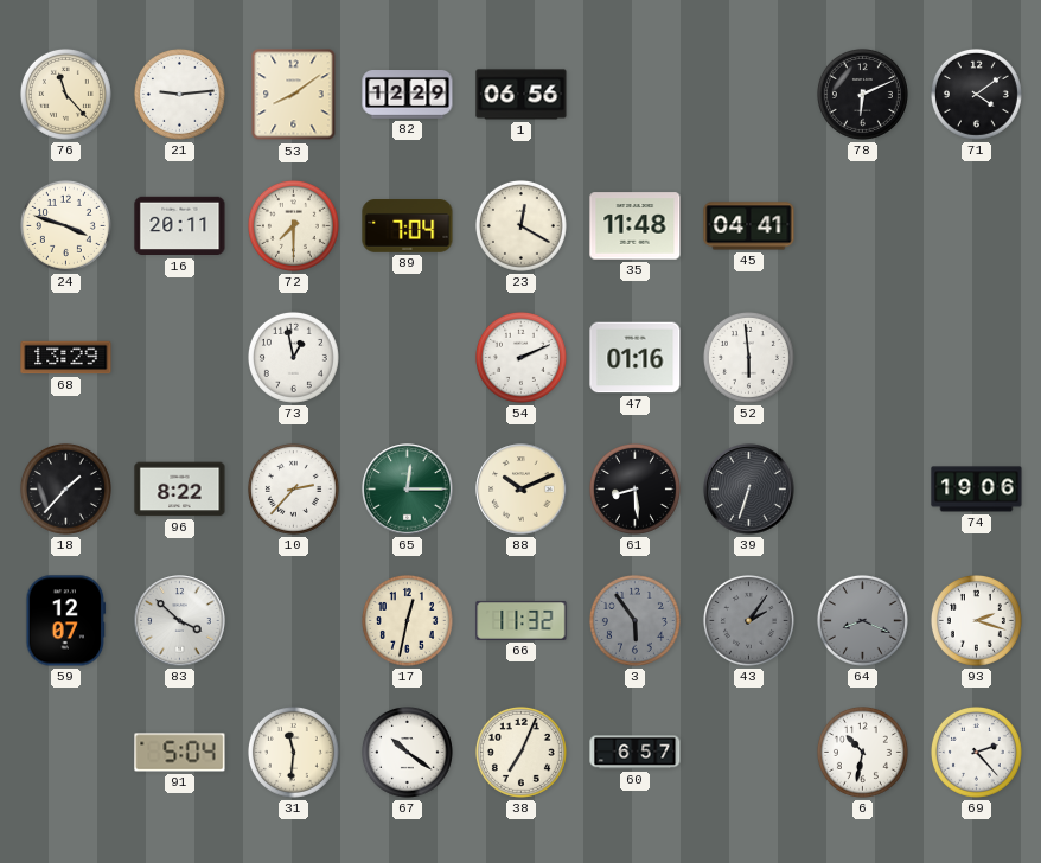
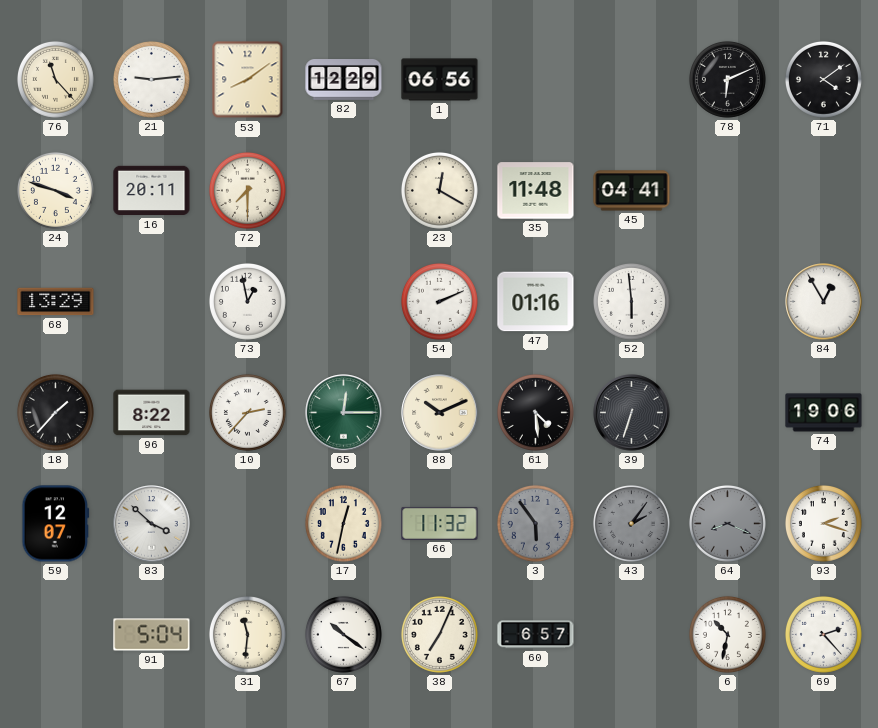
89: 7:04 -> none
84: none -> 12:55
61: 8:29 -> 4:29
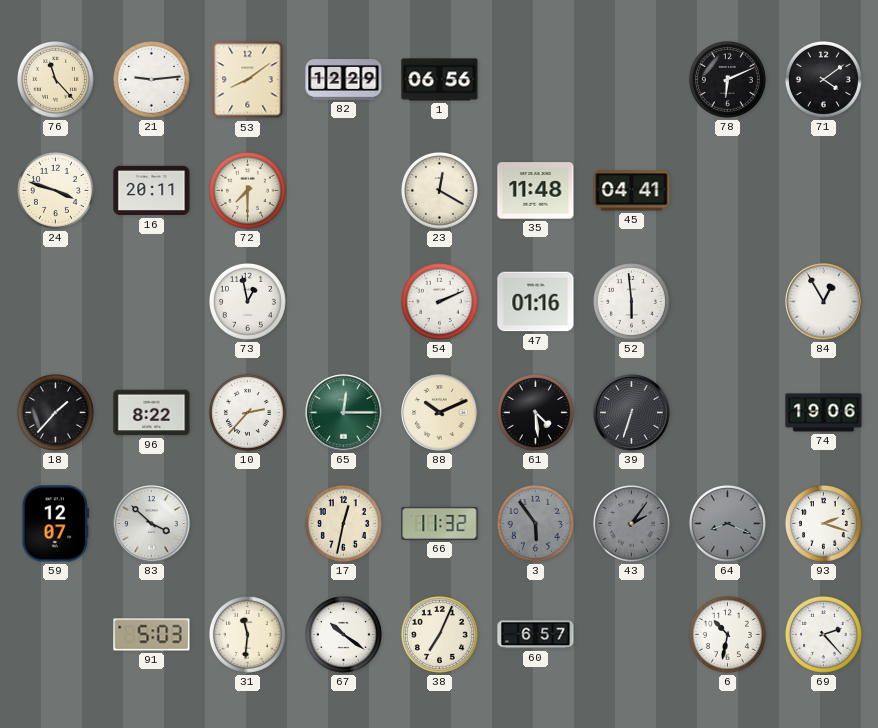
68: 13:29 -> none
91: 5:04 -> 5:03
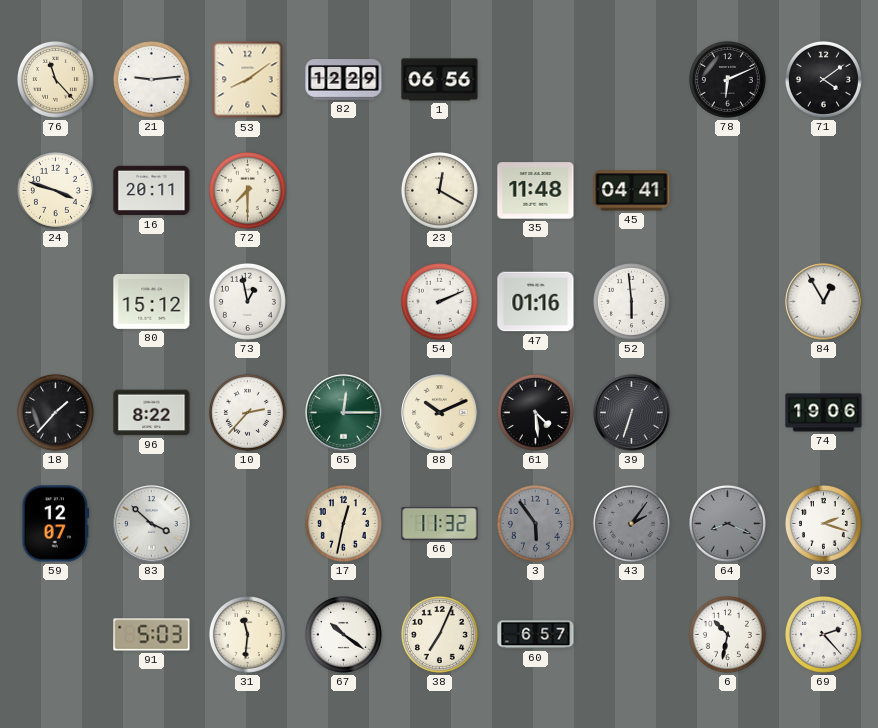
80: none -> 15:12
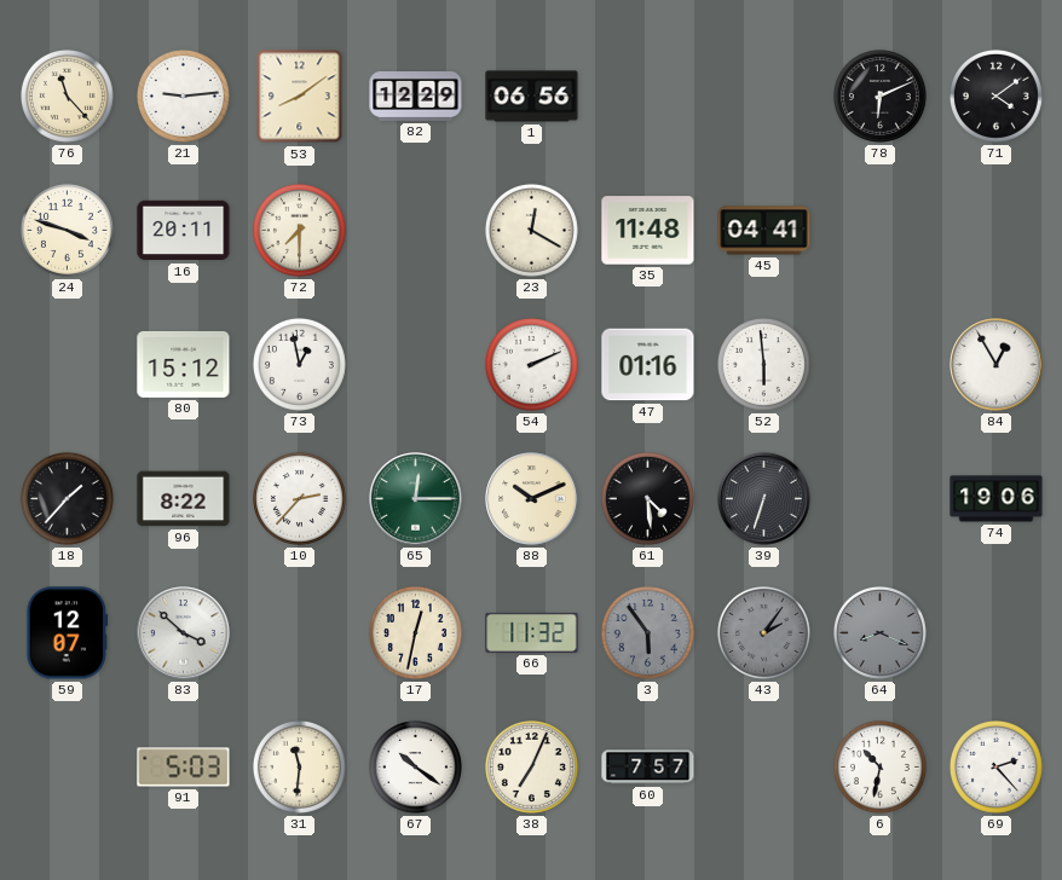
93: 2:18 -> none
60: 6:57 -> 7:57
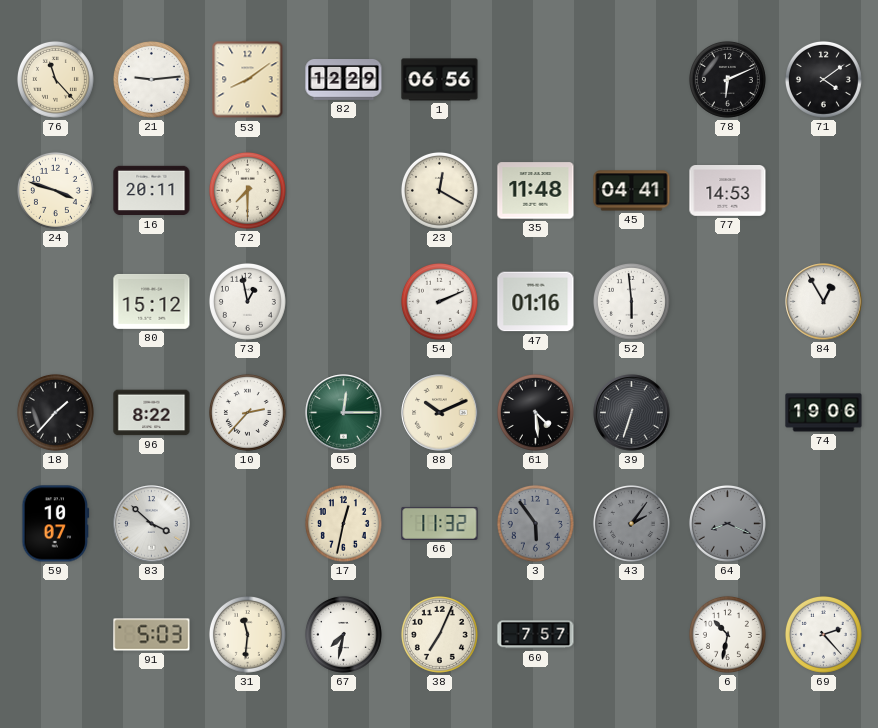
77: none -> 14:53
59: 12:07 -> 10:07
67: 10:21 -> 7:32
